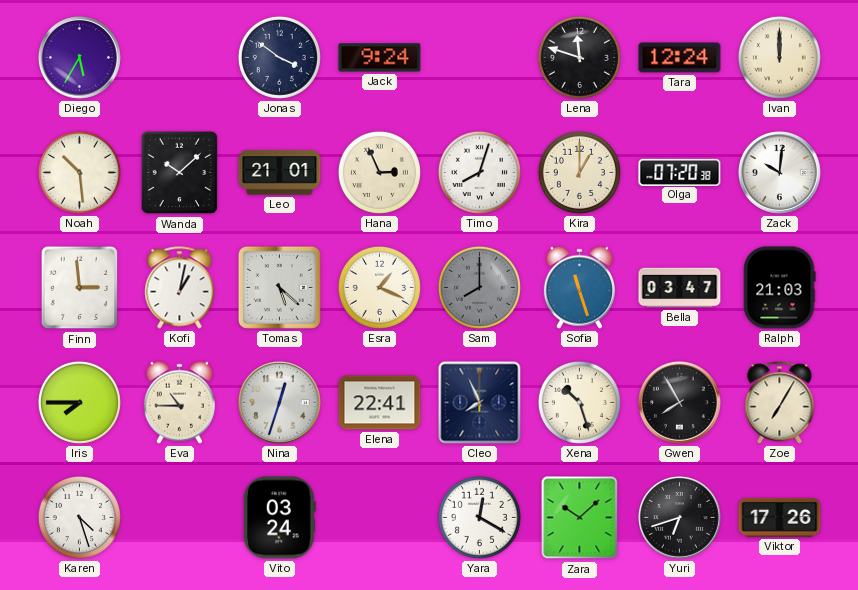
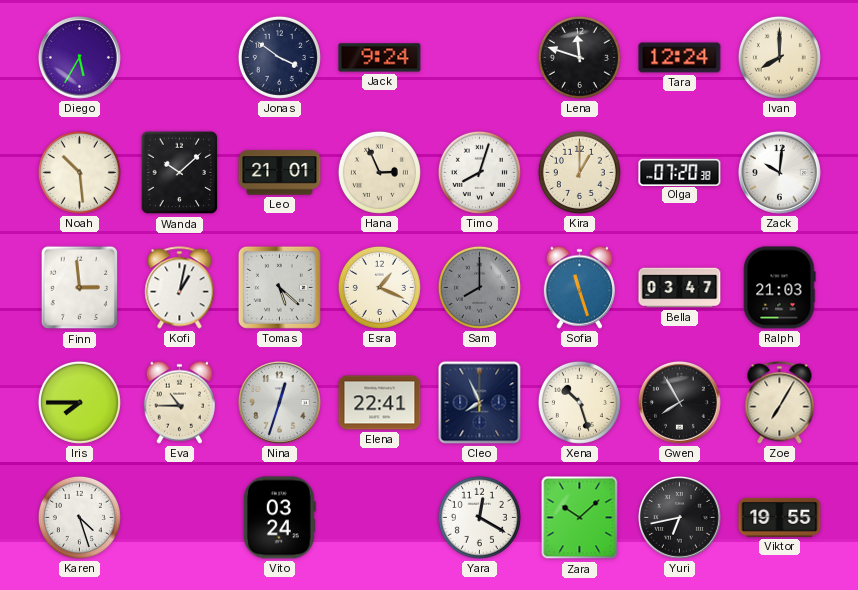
Ivan: 12:00 -> 8:00
Yuri: 6:42 -> 6:43
Viktor: 17:26 -> 19:55
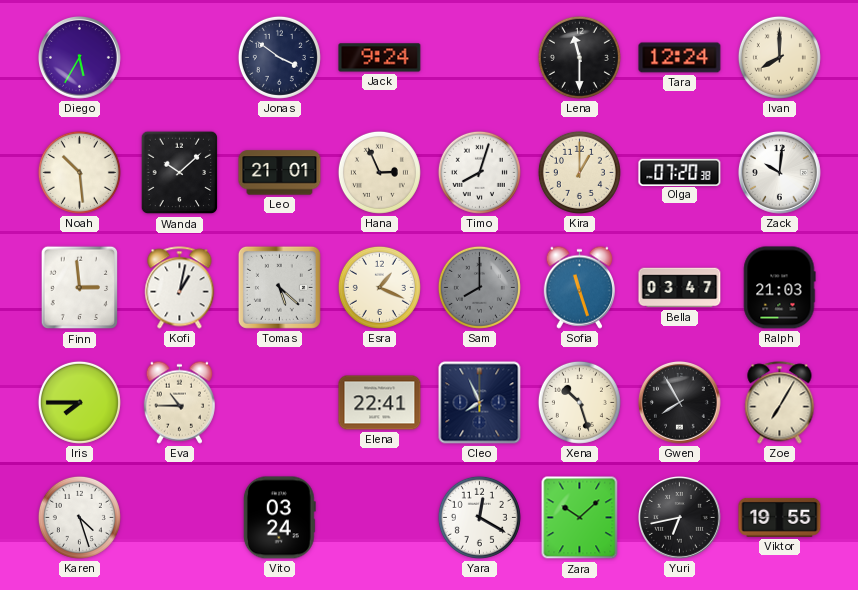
Lena: 11:48 -> 11:30
Nina: 12:33 -> none
